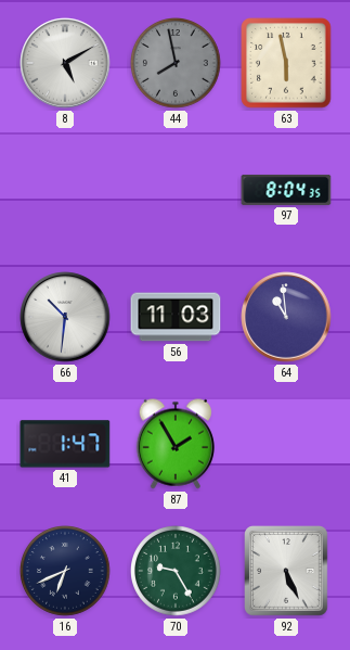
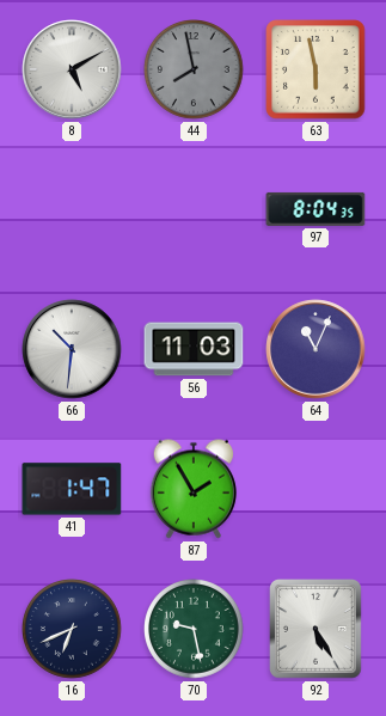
64: 10:59 -> 11:04
70: 9:25 -> 9:28
92: 5:26 -> 5:25
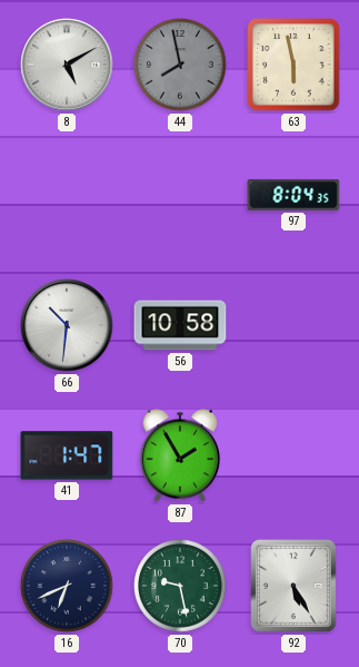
56: 11:03 -> 10:58
64: 11:04 -> none
